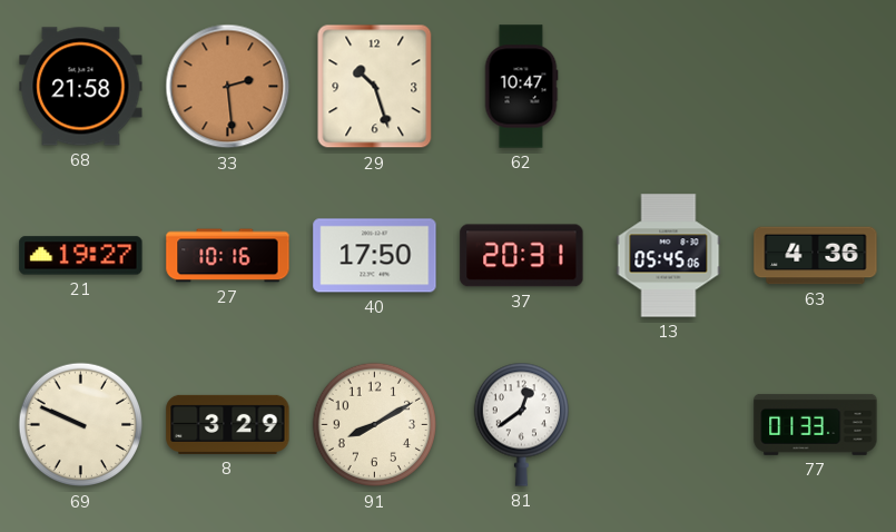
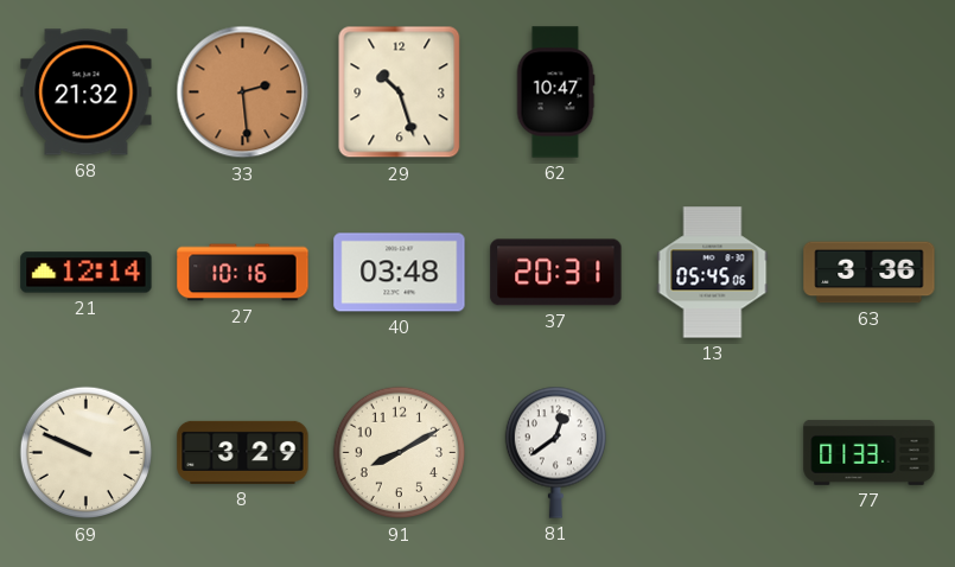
68: 21:58 -> 21:32
21: 19:27 -> 12:14
40: 17:50 -> 03:48
63: 4:36 -> 3:36
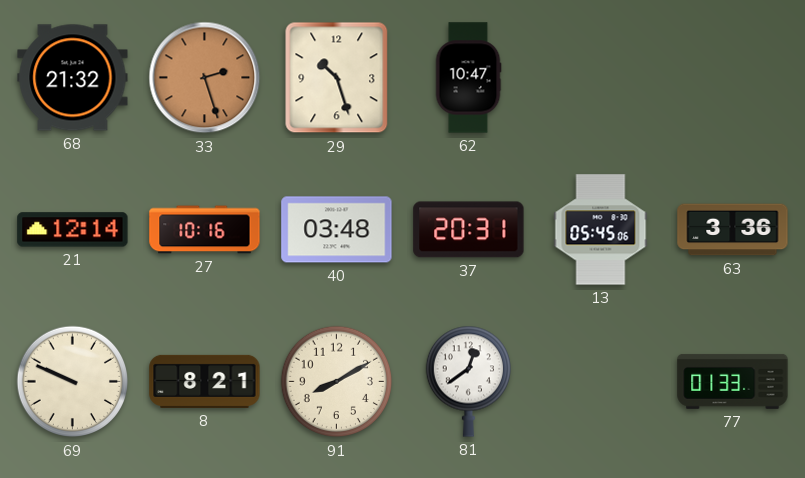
33: 2:29 -> 2:27
8: 3:29 -> 8:21
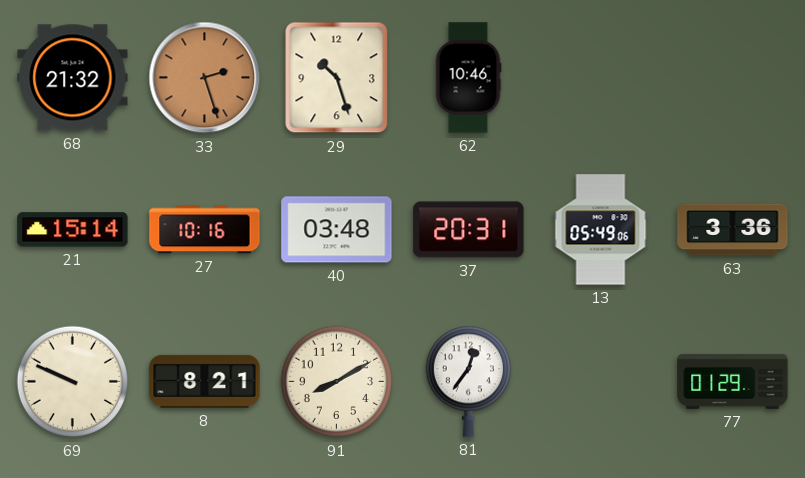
62: 10:47 -> 10:46
21: 12:14 -> 15:14
13: 05:45 -> 05:49
81: 12:39 -> 12:36
77: 01:33 -> 01:29
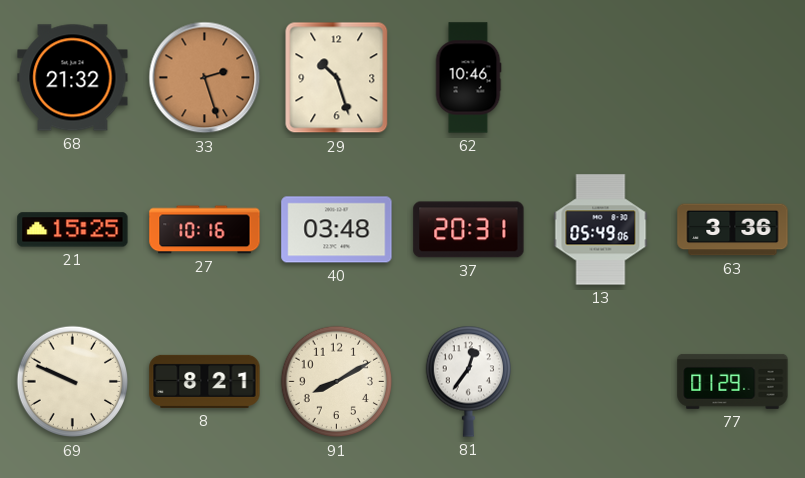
21: 15:14 -> 15:25
